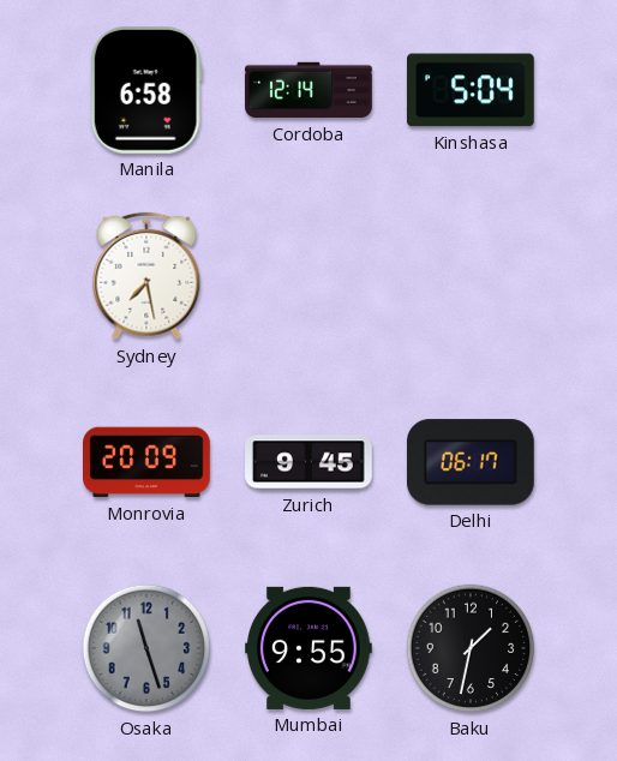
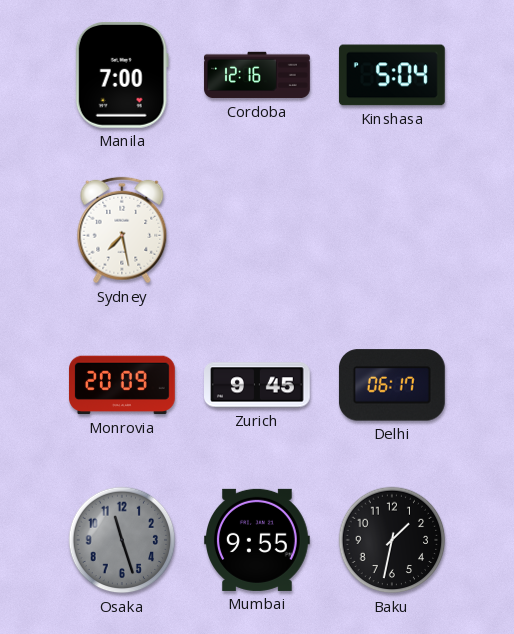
Manila: 6:58 -> 7:00
Cordoba: 12:14 -> 12:16
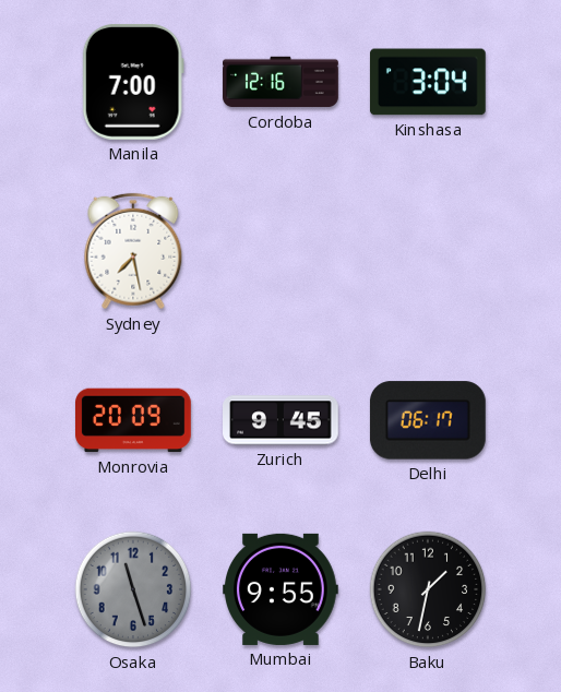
Kinshasa: 5:04 -> 3:04
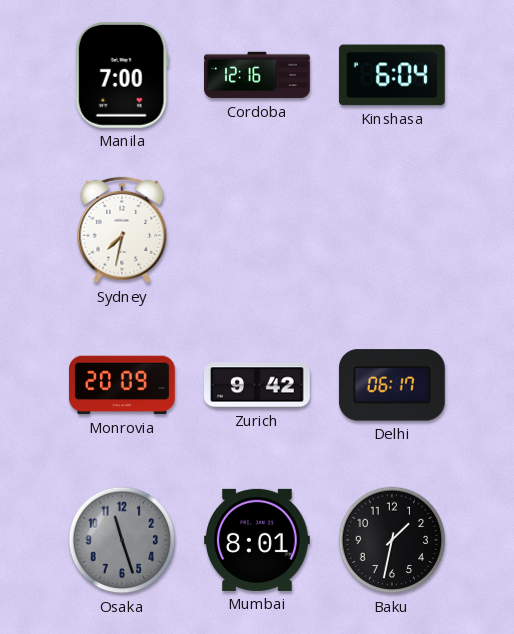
Kinshasa: 3:04 -> 6:04
Sydney: 7:28 -> 7:32
Zurich: 9:45 -> 9:42
Mumbai: 9:55 -> 8:01
